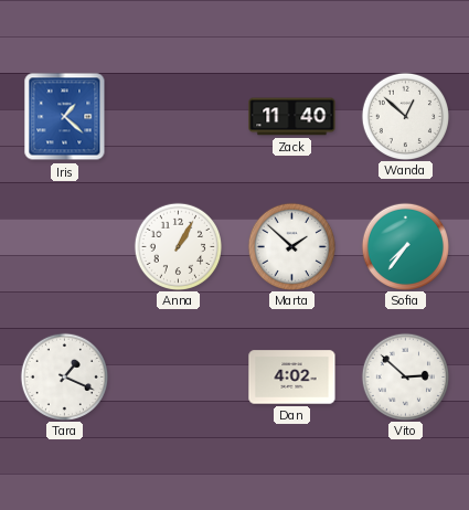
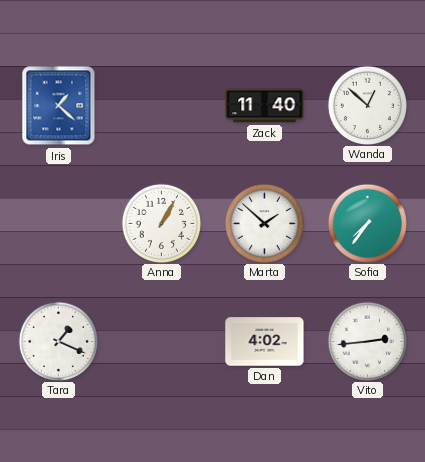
Vito: 2:52 -> 2:44
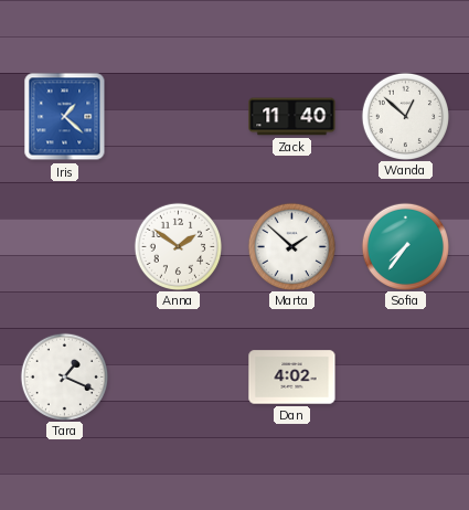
Anna: 1:05 -> 1:51
Vito: 2:44 -> none
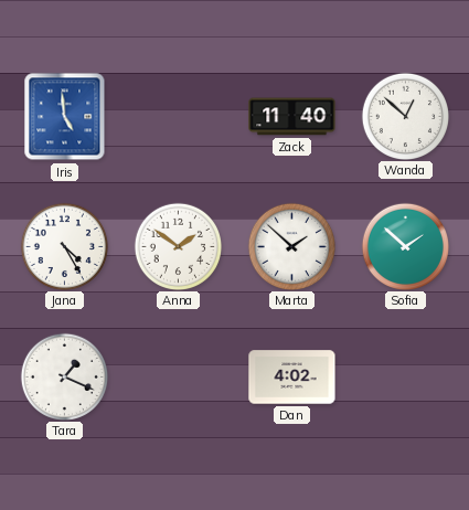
Iris: 1:22 -> 4:59
Jana: none -> 4:25
Sofia: 7:36 -> 1:52
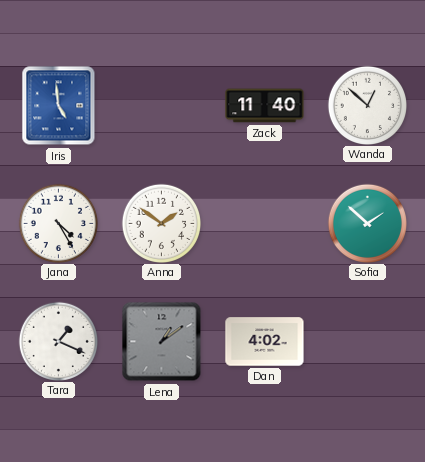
Marta: 1:52 -> none
Lena: none -> 1:09
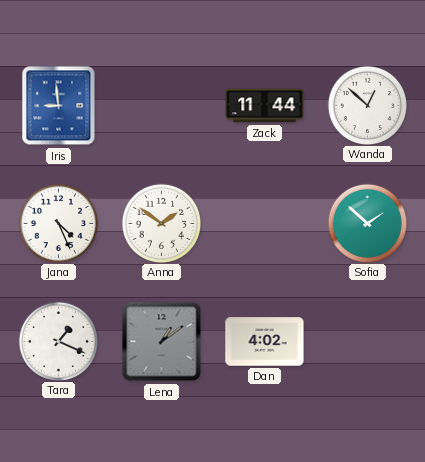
Iris: 4:59 -> 8:59
Zack: 11:40 -> 11:44
Jana: 4:25 -> 4:26
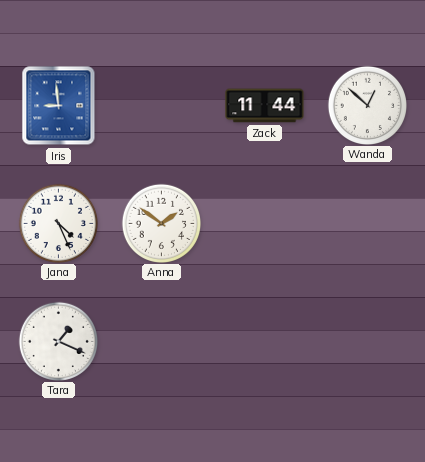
Sofia: 1:52 -> none
Lena: 1:09 -> none
Dan: 4:02 -> none
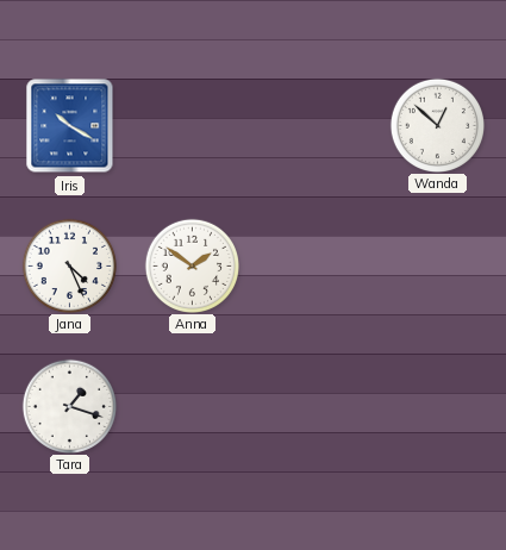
Iris: 8:59 -> 10:20
Zack: 11:44 -> none
Tara: 1:19 -> 1:18
